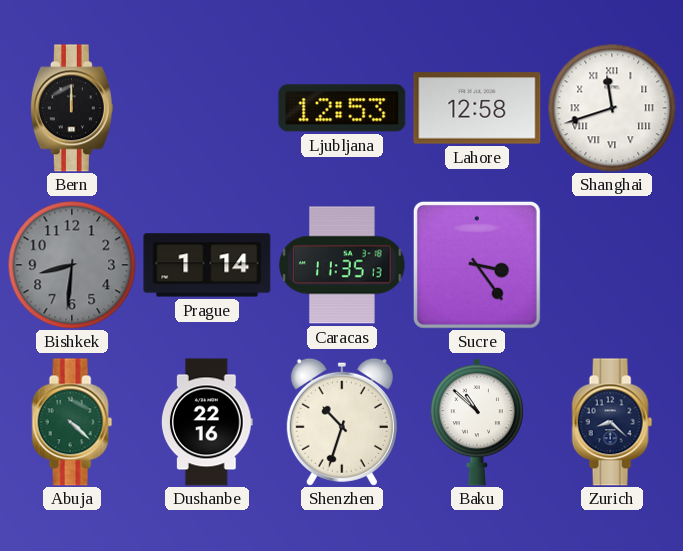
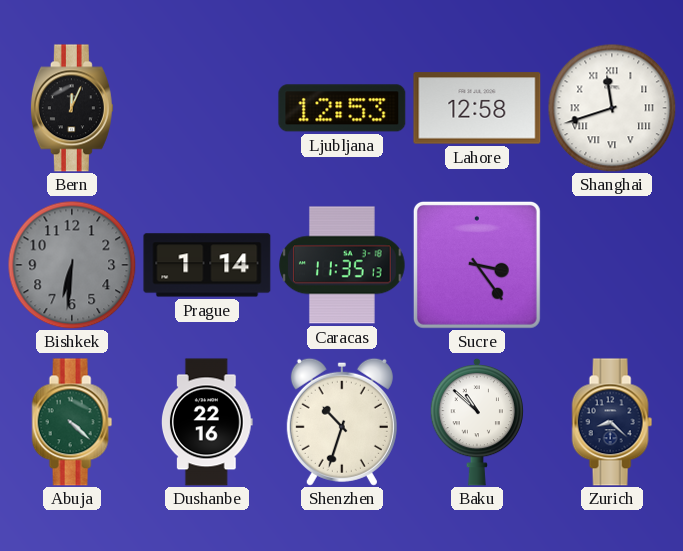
Bern: 12:00 -> 12:04
Bishkek: 8:31 -> 6:31
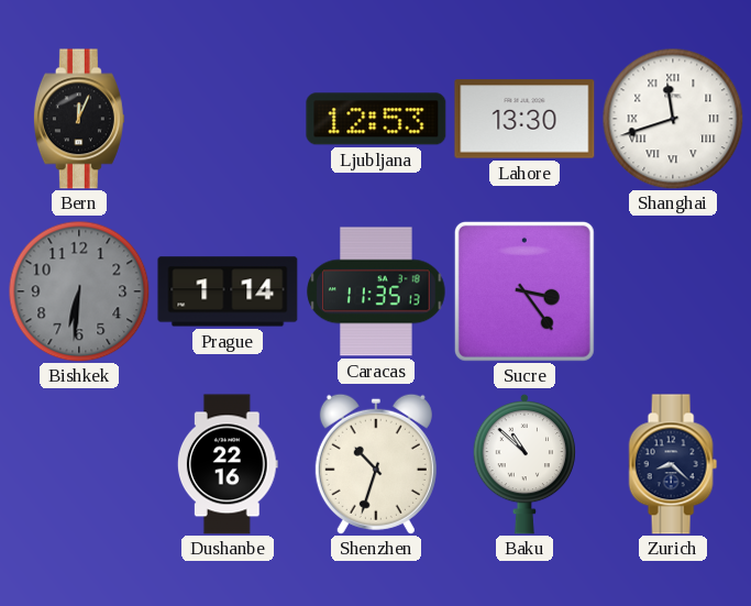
Lahore: 12:58 -> 13:30
Abuja: 4:22 -> none
